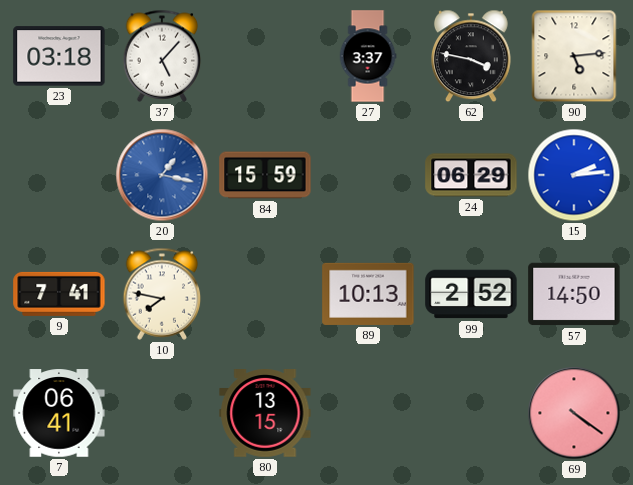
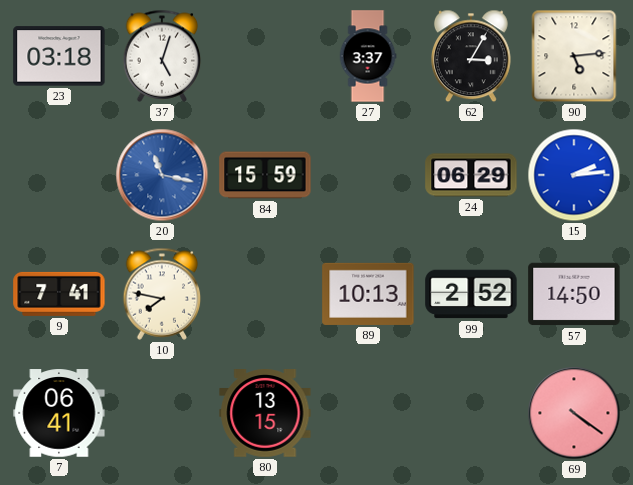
37: 5:07 -> 5:03
62: 3:47 -> 3:05
20: 1:17 -> 11:17
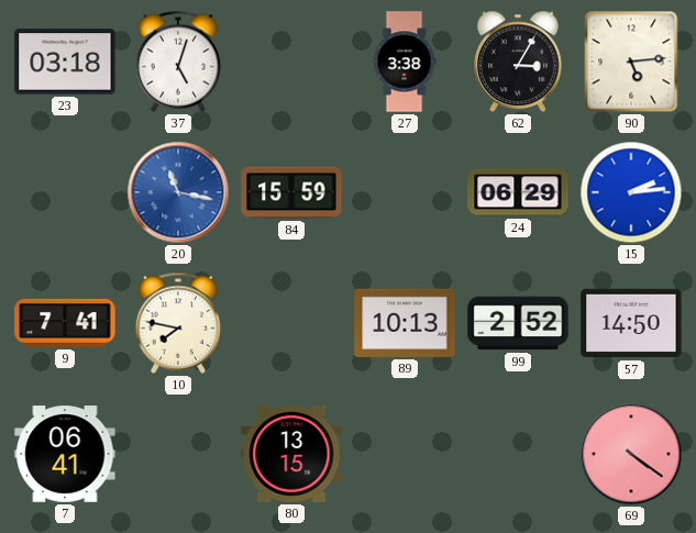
27: 3:37 -> 3:38
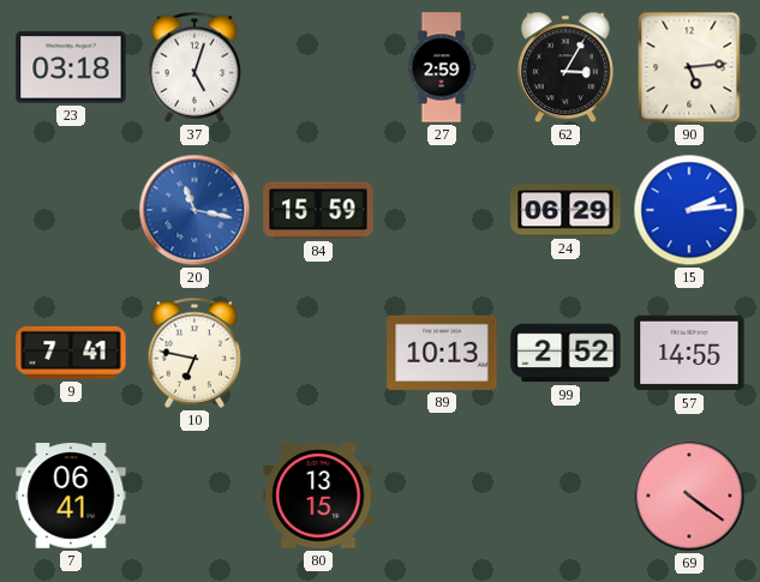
27: 3:38 -> 2:59
10: 7:47 -> 6:47
57: 14:50 -> 14:55
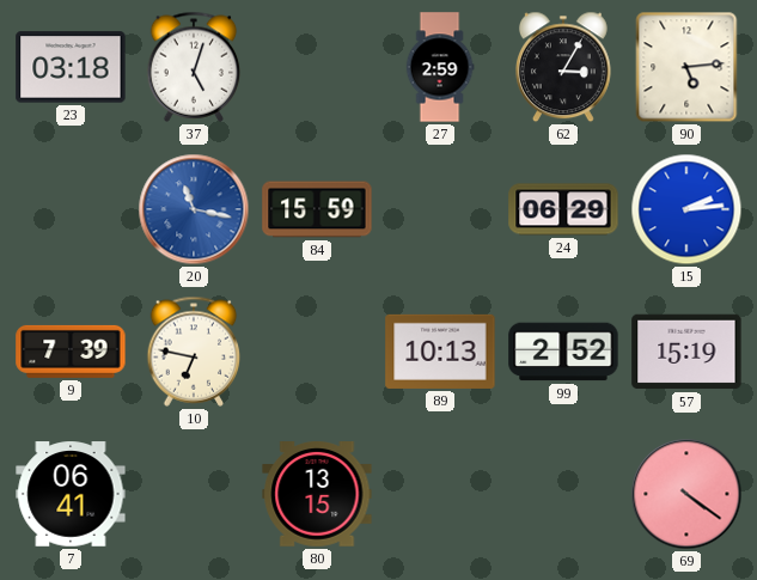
9: 7:41 -> 7:39
57: 14:55 -> 15:19
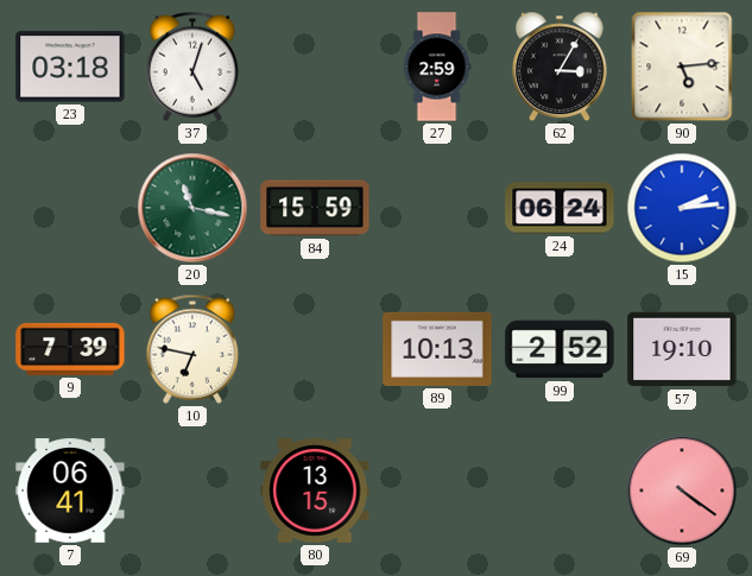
20 dial: blue -> green
24: 06:29 -> 06:24
57: 15:19 -> 19:10
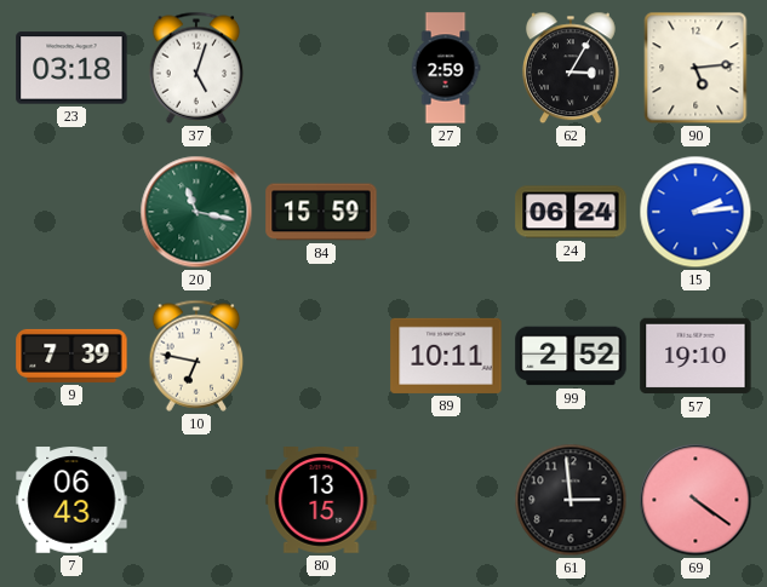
89: 10:13 -> 10:11
7: 06:41 -> 06:43
61: none -> 2:59
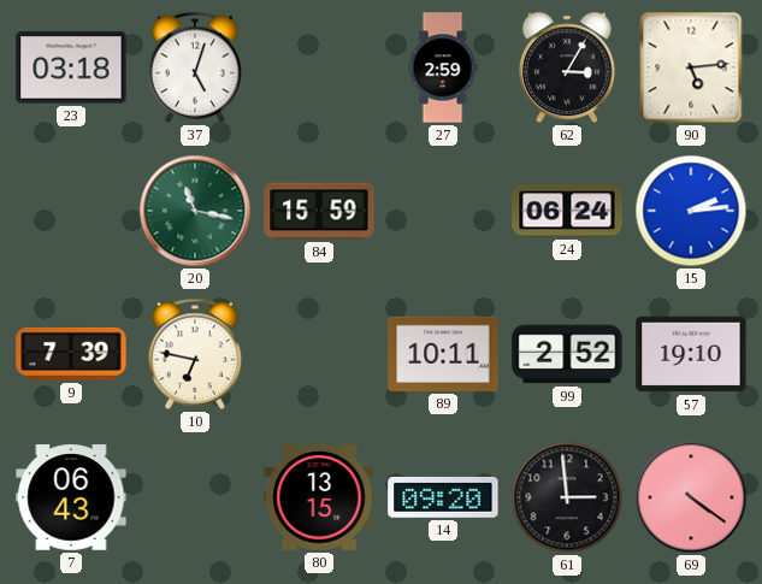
14: none -> 09:20
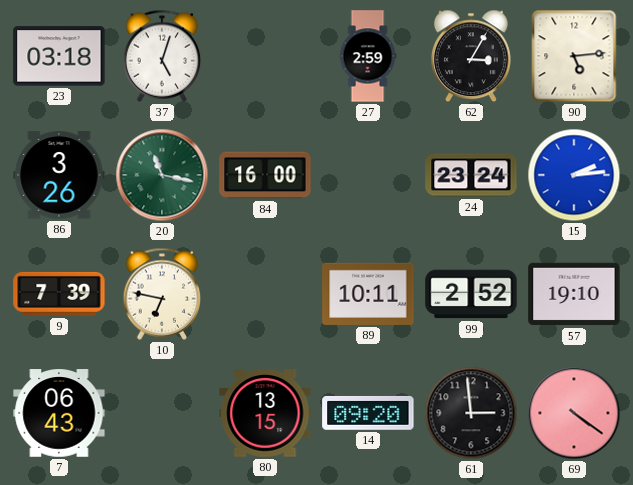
86: none -> 3:26
84: 15:59 -> 16:00
24: 06:24 -> 23:24
